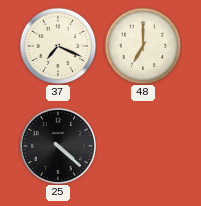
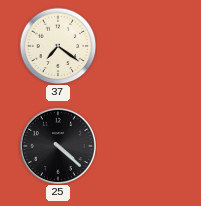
37: 7:19 -> 7:21
48: 7:00 -> none
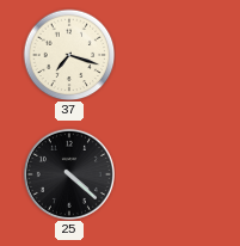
37: 7:21 -> 7:18
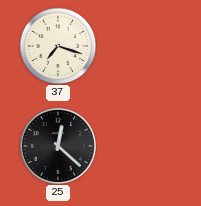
25: 4:22 -> 12:22
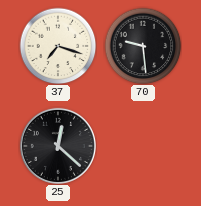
70: none -> 9:29
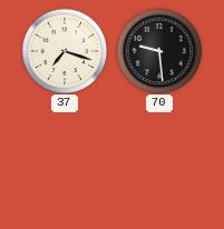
25: 12:22 -> none
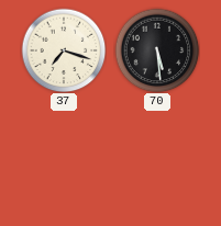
70: 9:29 -> 5:29
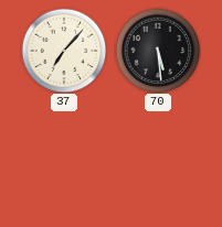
37: 7:18 -> 7:07
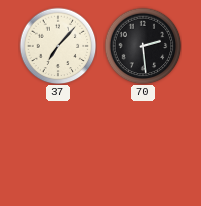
70: 5:29 -> 2:29
